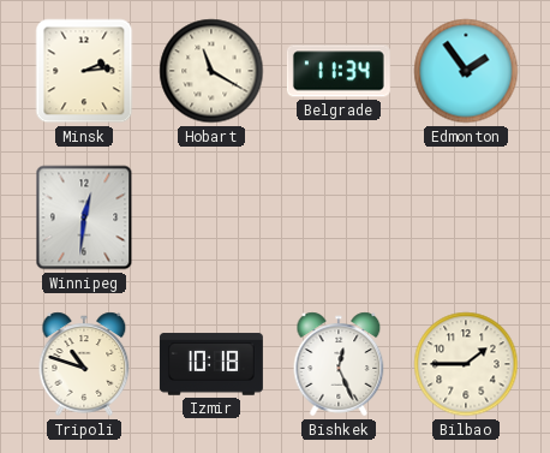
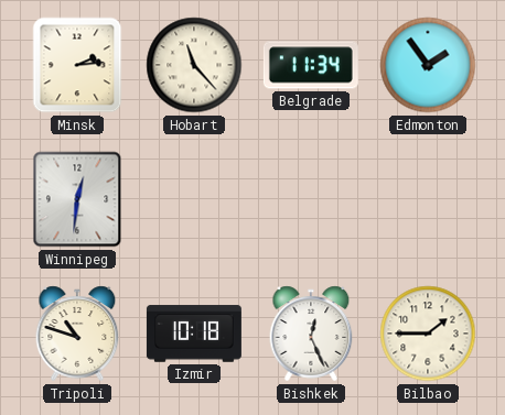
Hobart: 11:20 -> 11:23
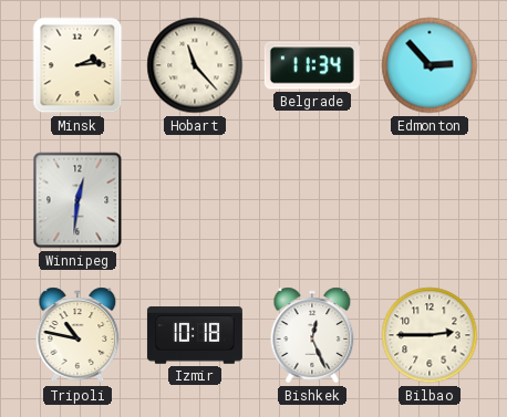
Edmonton: 1:54 -> 2:53
Tripoli: 10:48 -> 10:47
Bilbao: 1:45 -> 2:45
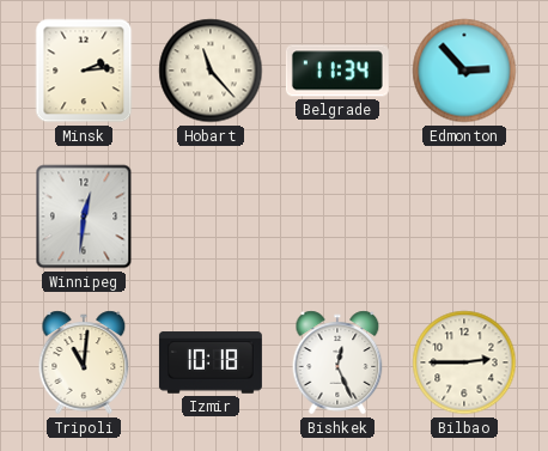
Tripoli: 10:47 -> 11:01
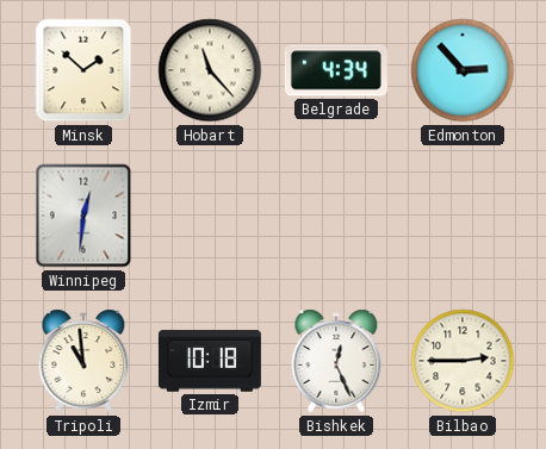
Minsk: 2:14 -> 1:52
Belgrade: 11:34 -> 4:34
Tripoli: 11:01 -> 10:59
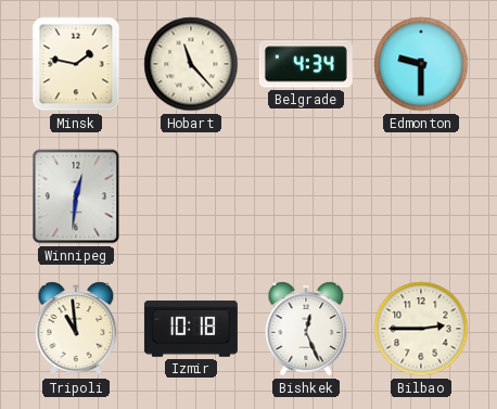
Minsk: 1:52 -> 1:47
Edmonton: 2:53 -> 9:30
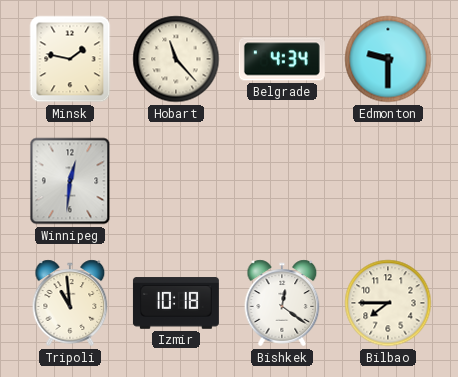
Bishkek: 12:26 -> 12:21
Bilbao: 2:45 -> 7:45
